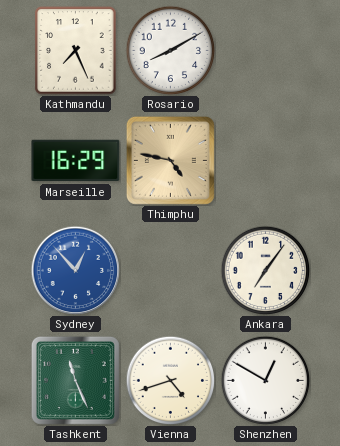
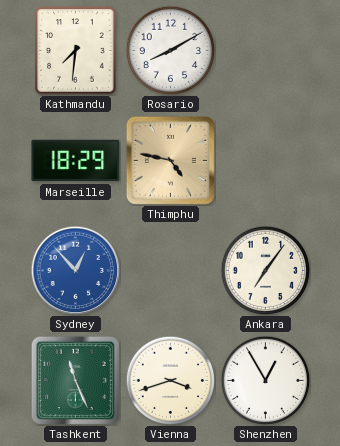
Kathmandu: 7:26 -> 7:31
Marseille: 16:29 -> 18:29
Vienna: 4:42 -> 3:42
Shenzhen: 12:50 -> 12:55
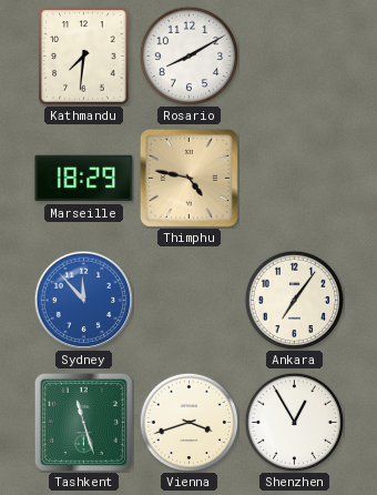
Sydney: 12:53 -> 11:53
Tashkent: 11:26 -> 11:27
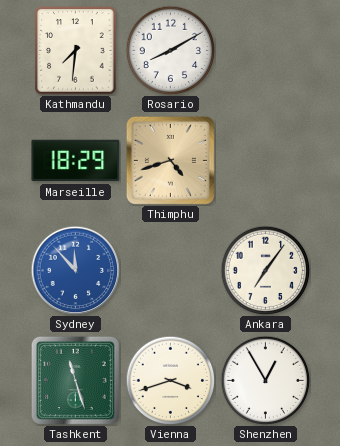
Thimphu: 4:47 -> 4:42
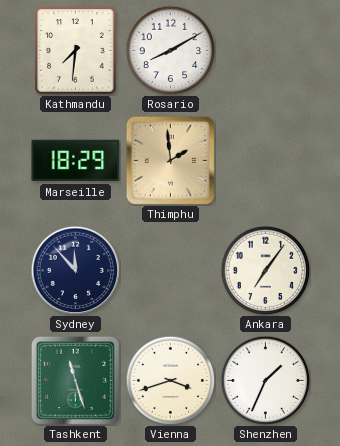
Thimphu: 4:42 -> 1:59
Sydney dial: blue -> navy
Shenzhen: 12:55 -> 1:34
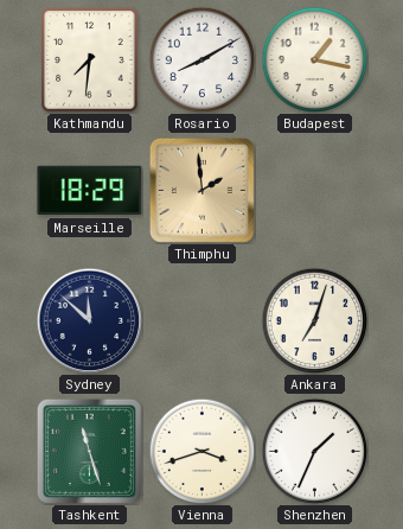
Budapest: none -> 1:17
Sydney: 11:53 -> 11:52
Ankara: 7:06 -> 7:03
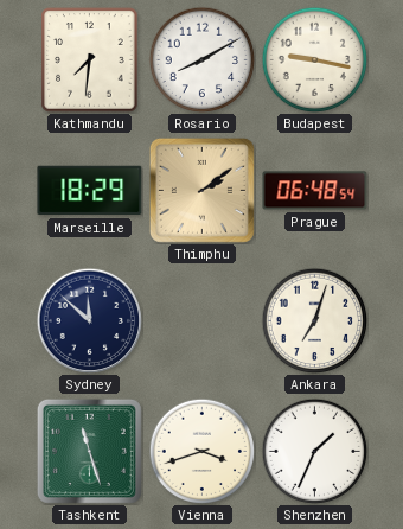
Budapest: 1:17 -> 9:17
Thimphu: 1:59 -> 2:09
Prague: none -> 06:48
